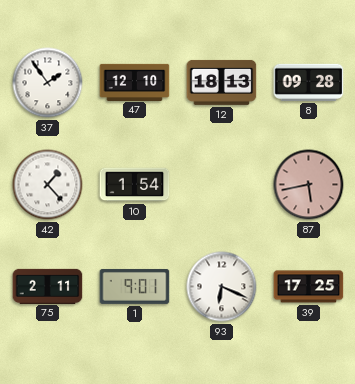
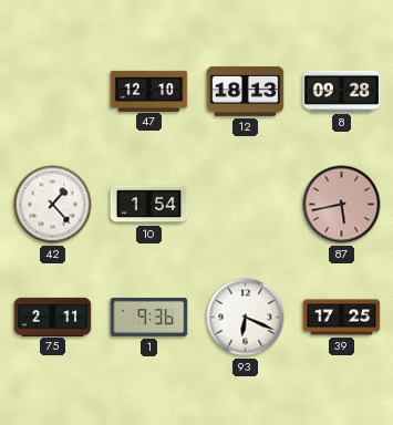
37: 1:54 -> none
1: 9:01 -> 9:36
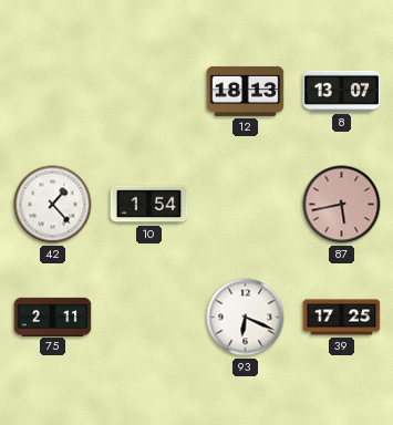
47: 12:10 -> none
8: 09:28 -> 13:07
1: 9:36 -> none
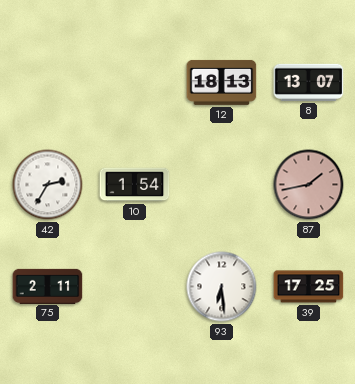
42: 1:23 -> 2:35
87: 5:43 -> 1:43
93: 6:19 -> 6:29
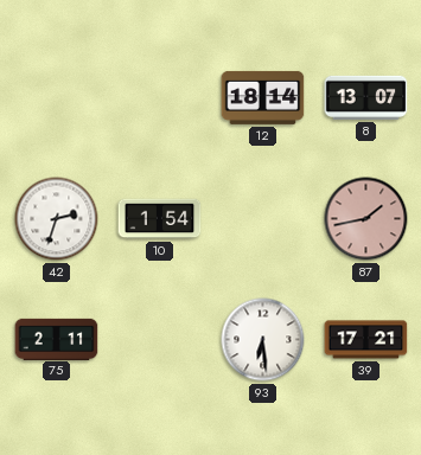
12: 18:13 -> 18:14
42: 2:35 -> 2:33
39: 17:25 -> 17:21
